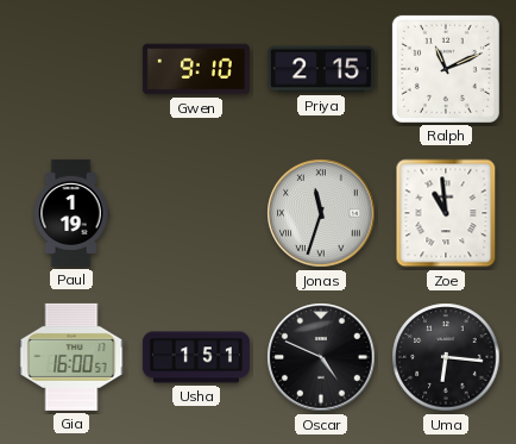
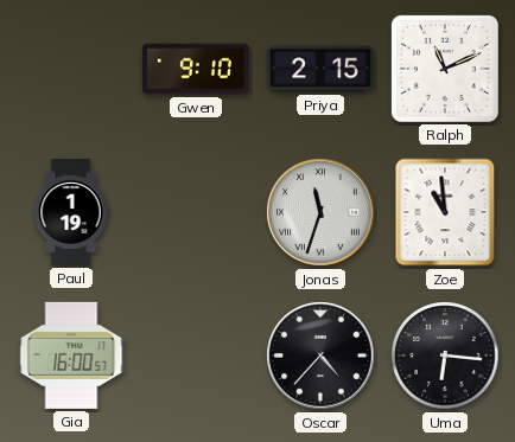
Usha: 1:51 -> none
Oscar: 4:49 -> 4:37
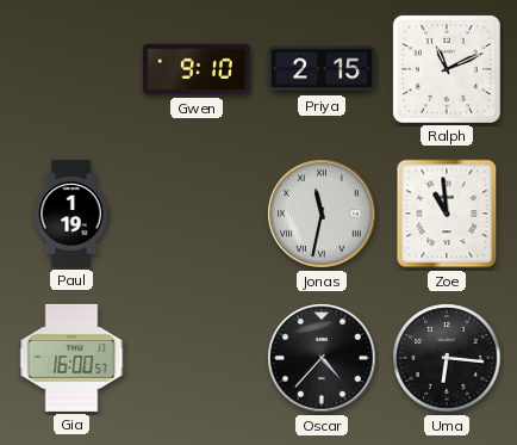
Jonas: 11:33 -> 11:32
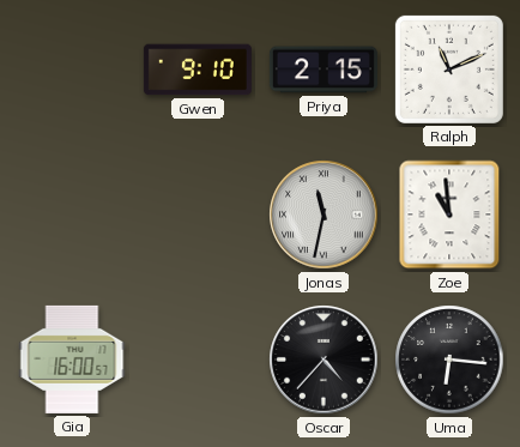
Paul: 1:19 -> none
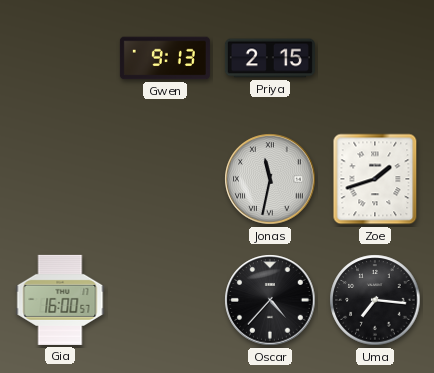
Gwen: 9:10 -> 9:13
Ralph: 11:11 -> none
Zoe: 10:59 -> 1:42
Uma: 6:16 -> 7:16
